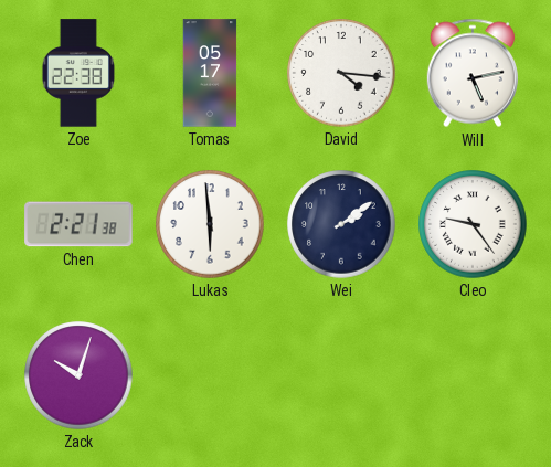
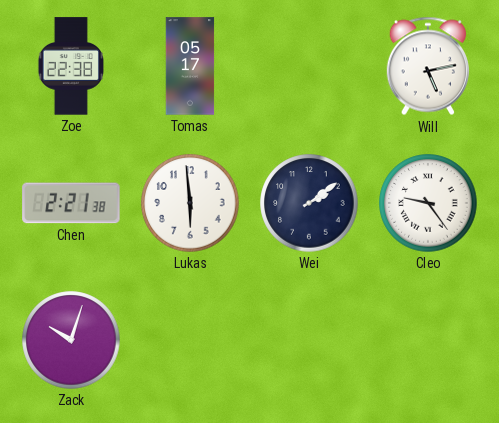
David: 4:16 -> none
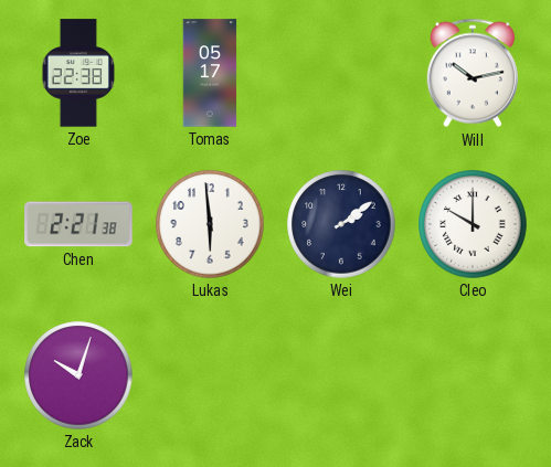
Will: 5:13 -> 10:13
Cleo: 9:24 -> 10:00
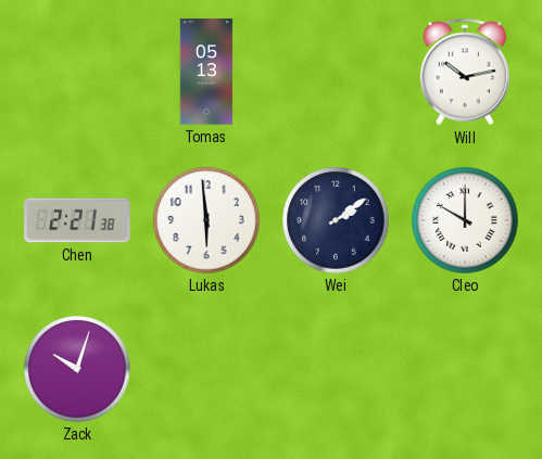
Zoe: 22:38 -> none
Tomas: 05:17 -> 05:13
